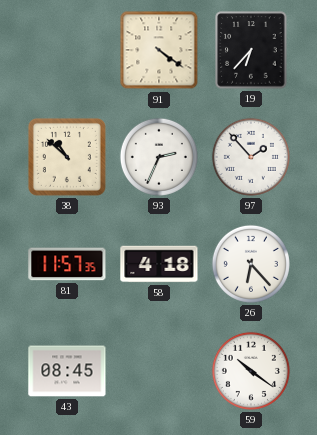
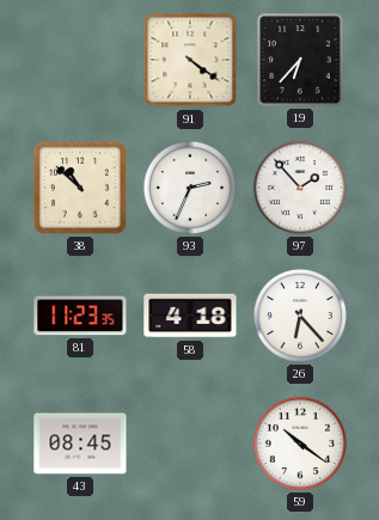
81: 11:57 -> 11:23
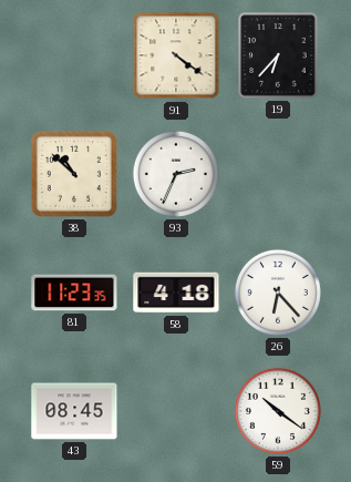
97: 1:53 -> none
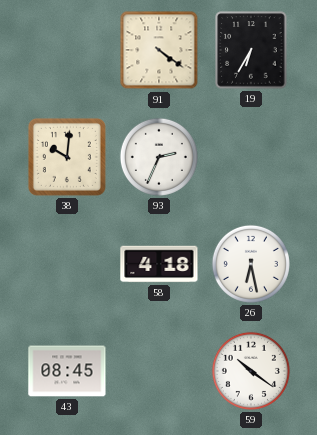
19: 6:37 -> 6:35
38: 10:52 -> 10:01
81: 11:23 -> none
26: 6:23 -> 6:28
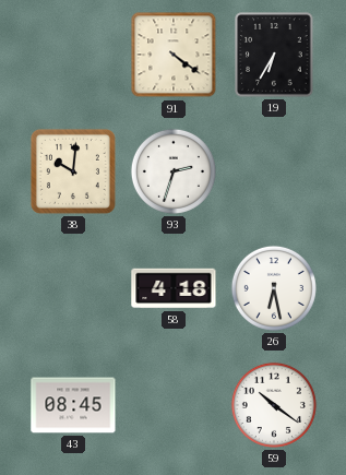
93: 2:34 -> 2:33
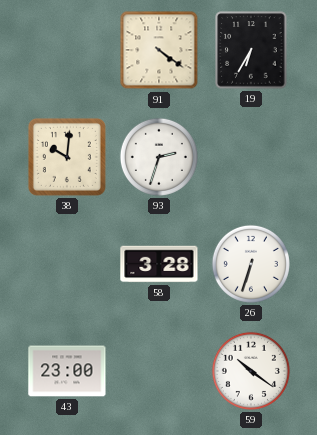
58: 4:18 -> 3:28
26: 6:28 -> 6:33
43: 08:45 -> 23:00
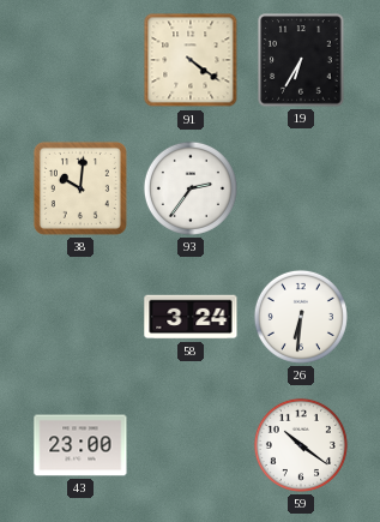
93: 2:33 -> 2:36
58: 3:28 -> 3:24
26: 6:33 -> 6:31
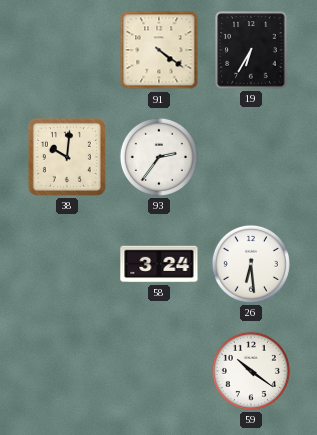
26: 6:31 -> 6:29
43: 23:00 -> none
